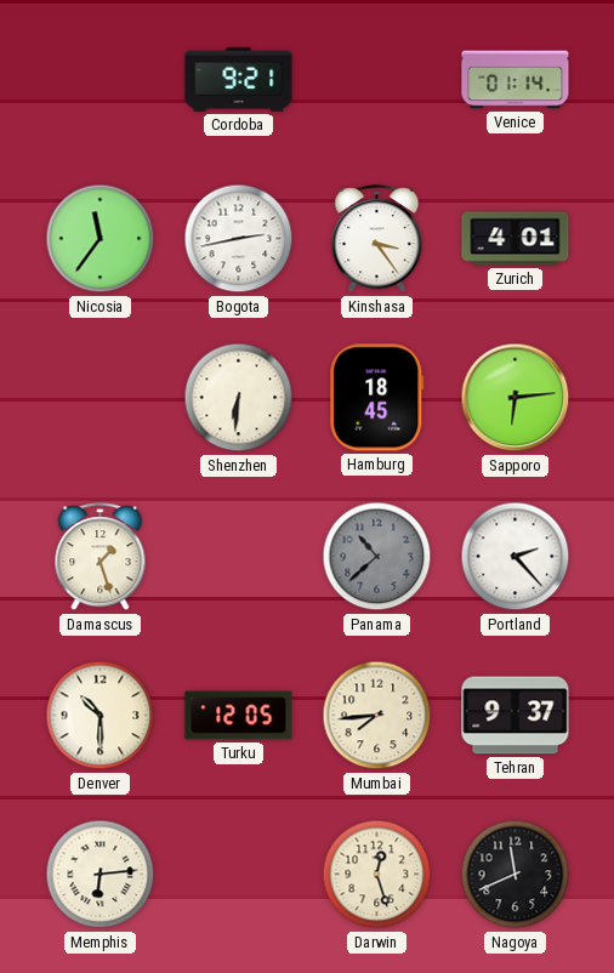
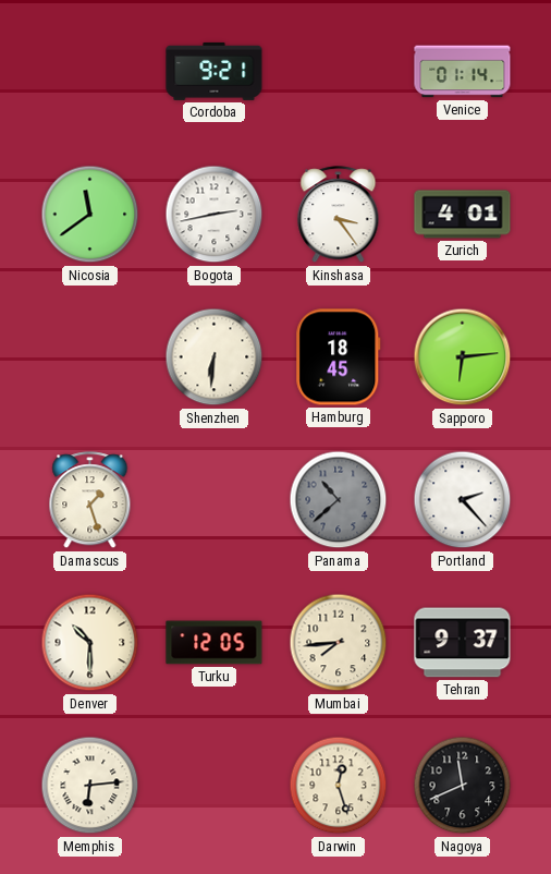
Nicosia: 11:36 -> 11:39
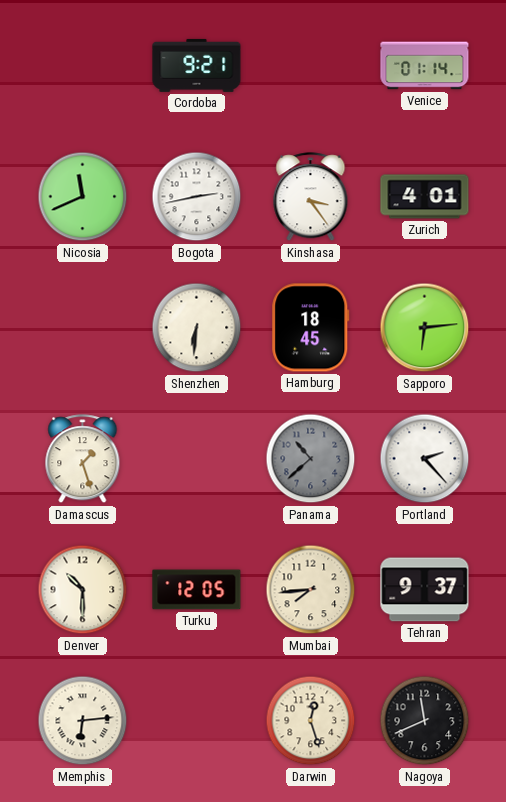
Nicosia: 11:39 -> 11:41
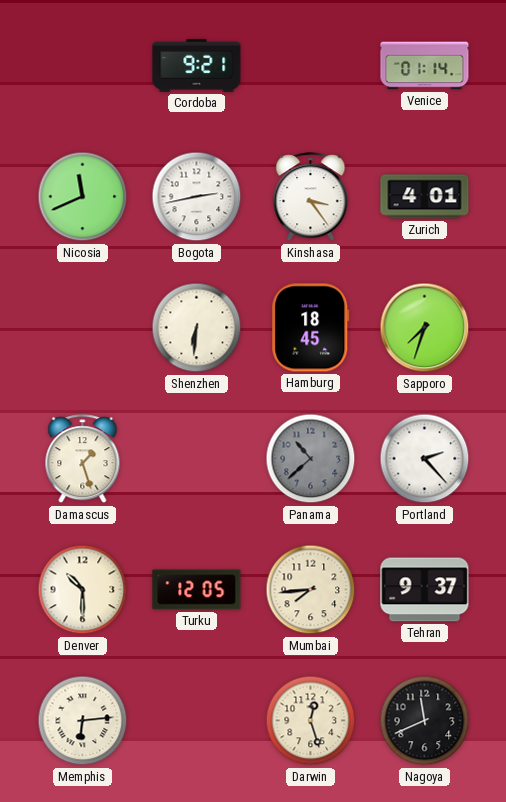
Sapporo: 6:14 -> 7:33
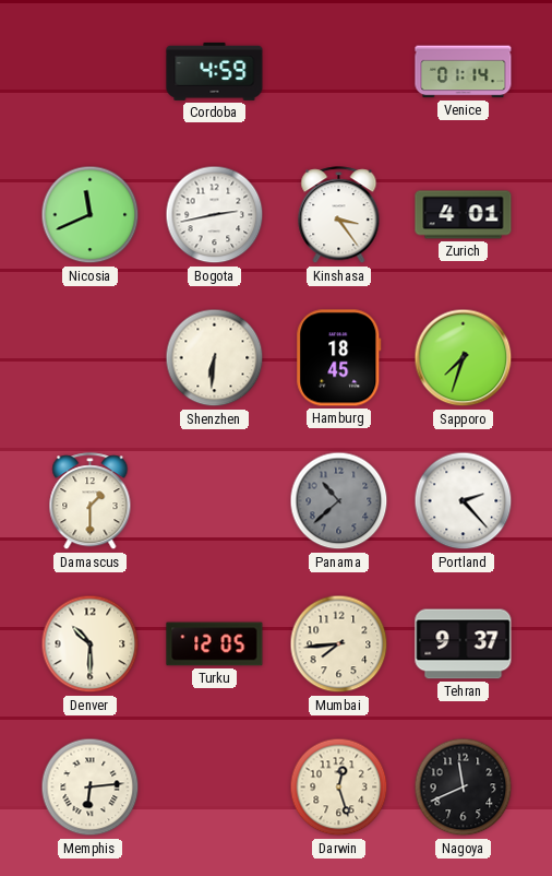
Cordoba: 9:21 -> 4:59
Damascus: 1:27 -> 1:30
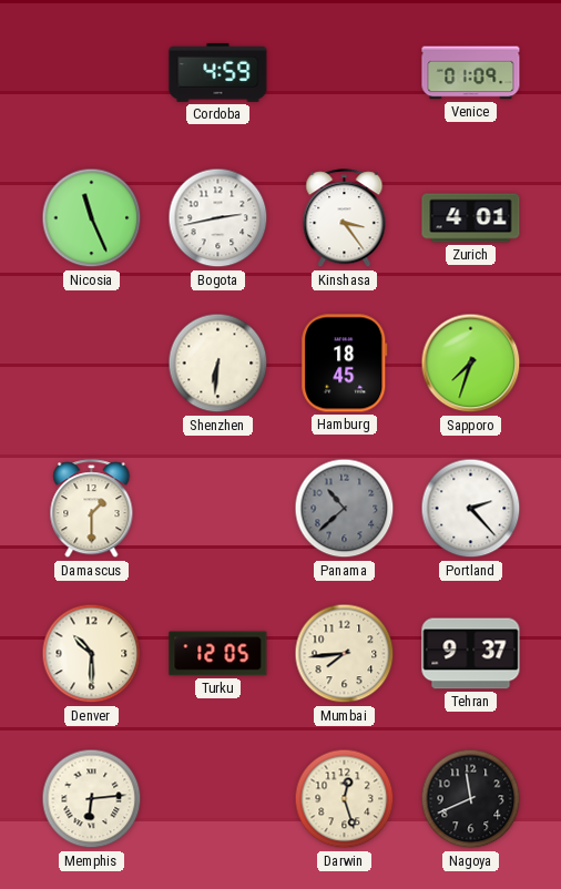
Venice: 01:14 -> 01:09
Nicosia: 11:41 -> 11:26
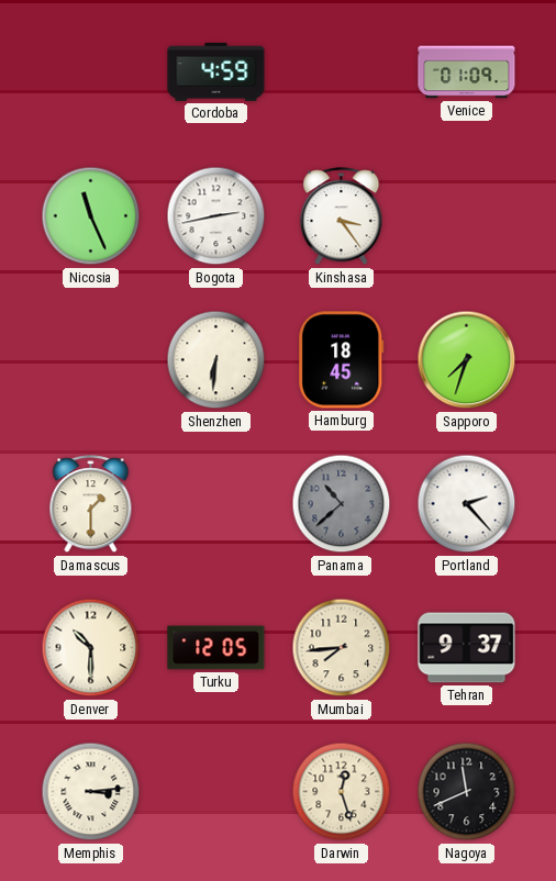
Zurich: 4:01 -> none
Memphis: 6:14 -> 3:14
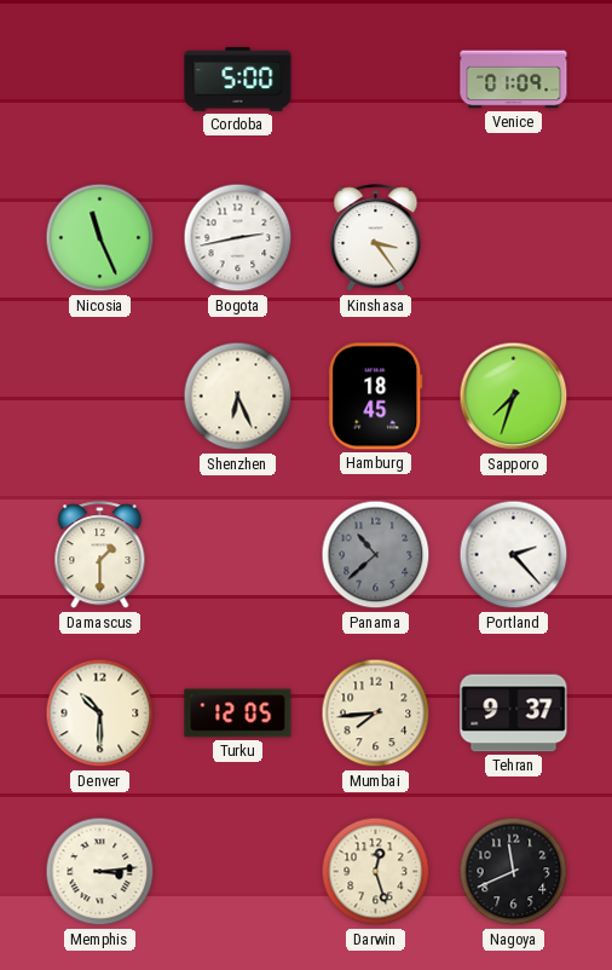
Cordoba: 4:59 -> 5:00
Shenzhen: 6:31 -> 6:26
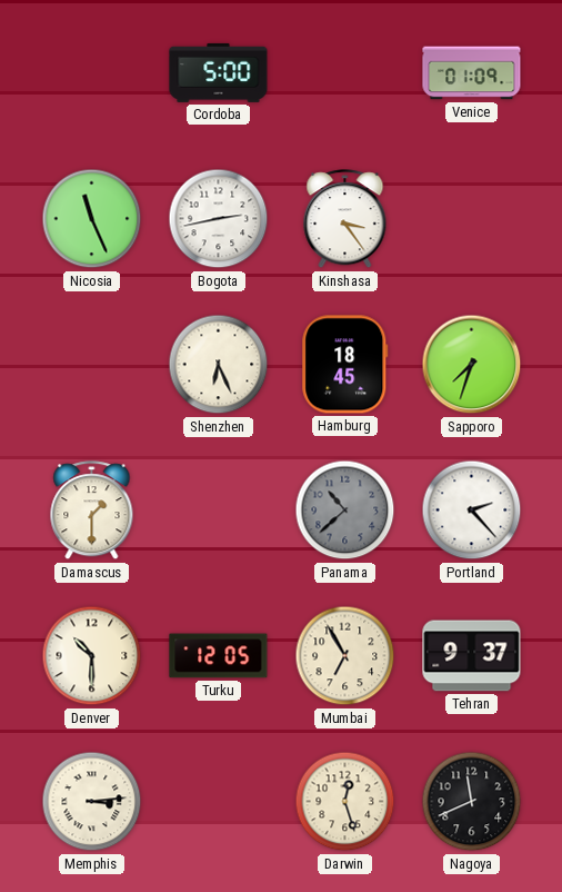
Mumbai: 7:44 -> 6:55
